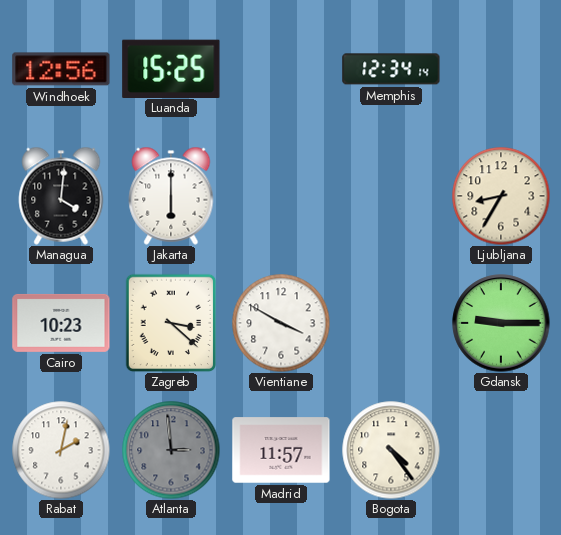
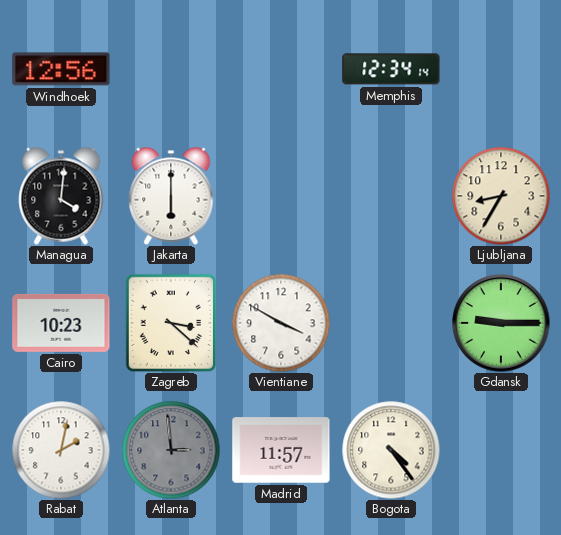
Luanda: 15:25 -> none
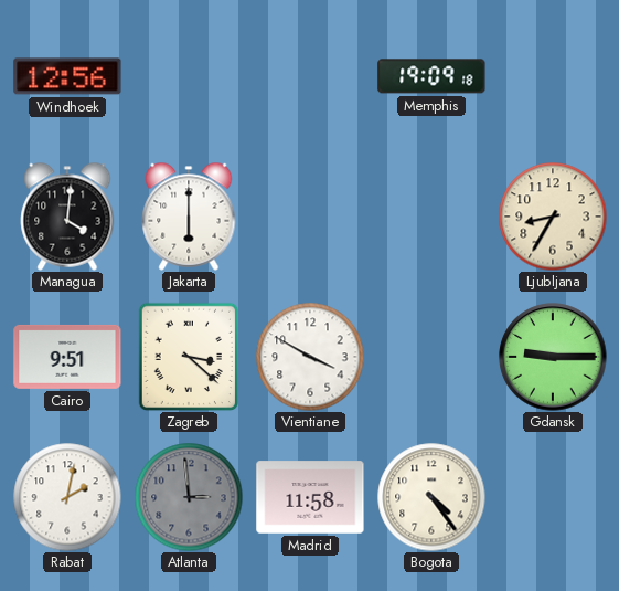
Memphis: 12:34 -> 19:09
Cairo: 10:23 -> 9:51
Madrid: 11:57 -> 11:58
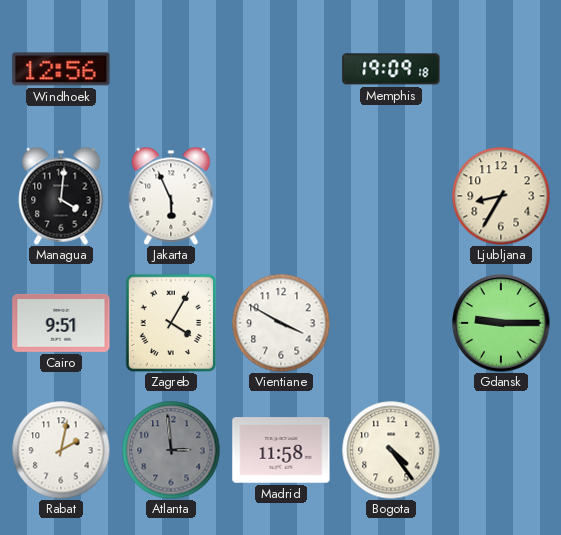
Jakarta: 6:00 -> 5:56
Zagreb: 3:22 -> 4:05
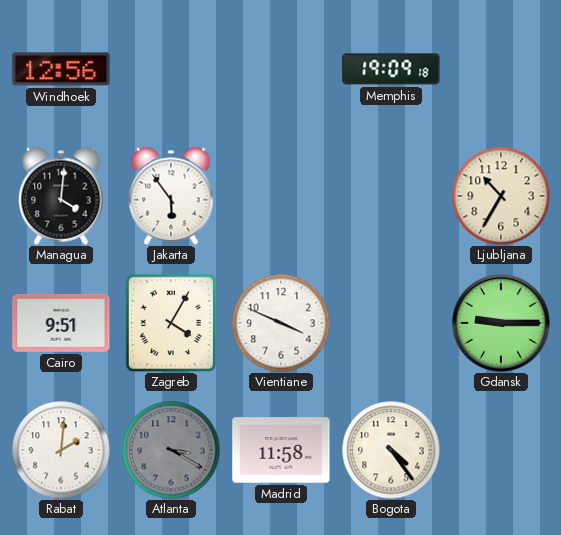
Jakarta: 5:56 -> 5:54
Ljubljana: 8:35 -> 10:35
Vientiane: 3:50 -> 3:49
Rabat: 2:02 -> 2:01
Atlanta: 2:59 -> 3:20
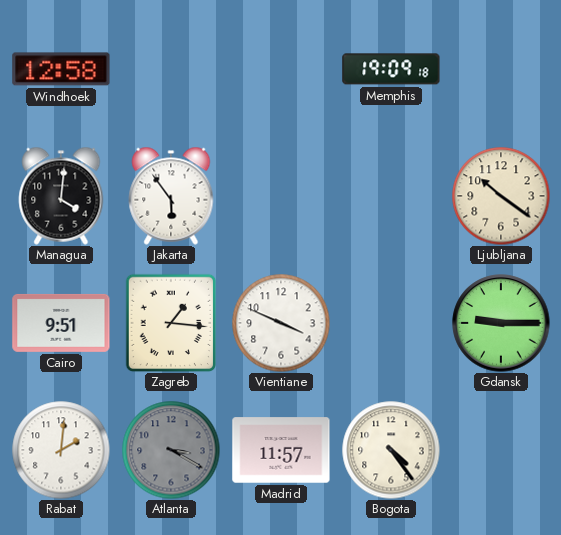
Windhoek: 12:56 -> 12:58
Ljubljana: 10:35 -> 10:21
Zagreb: 4:05 -> 1:16
Madrid: 11:58 -> 11:57
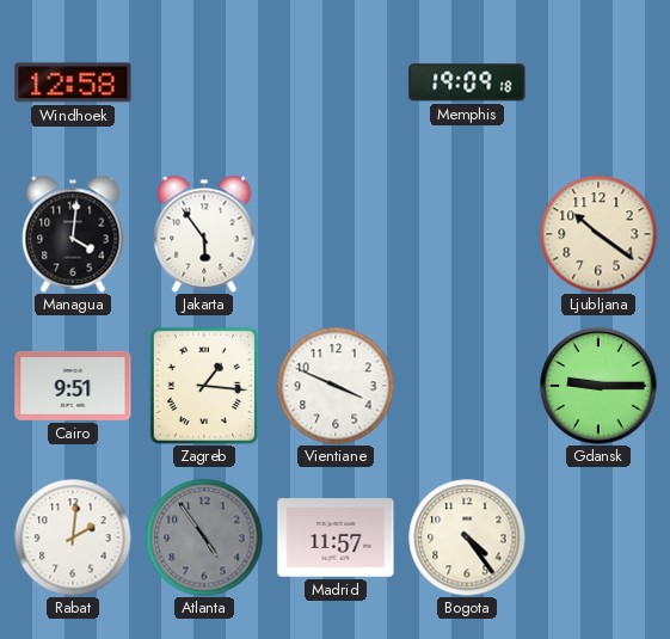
Atlanta: 3:20 -> 4:54
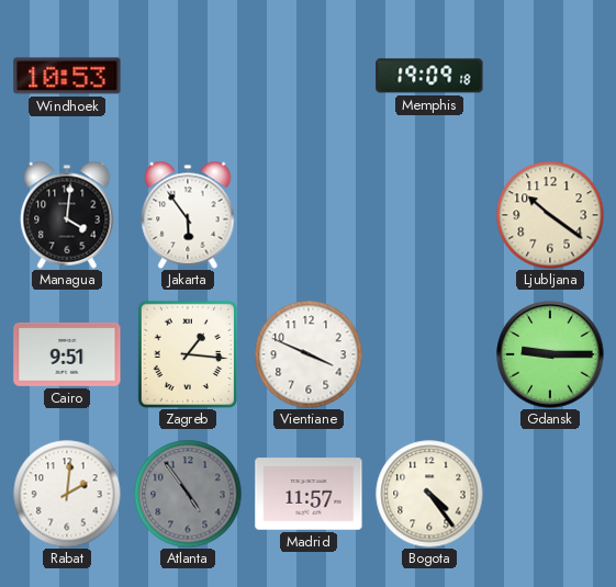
Windhoek: 12:58 -> 10:53
